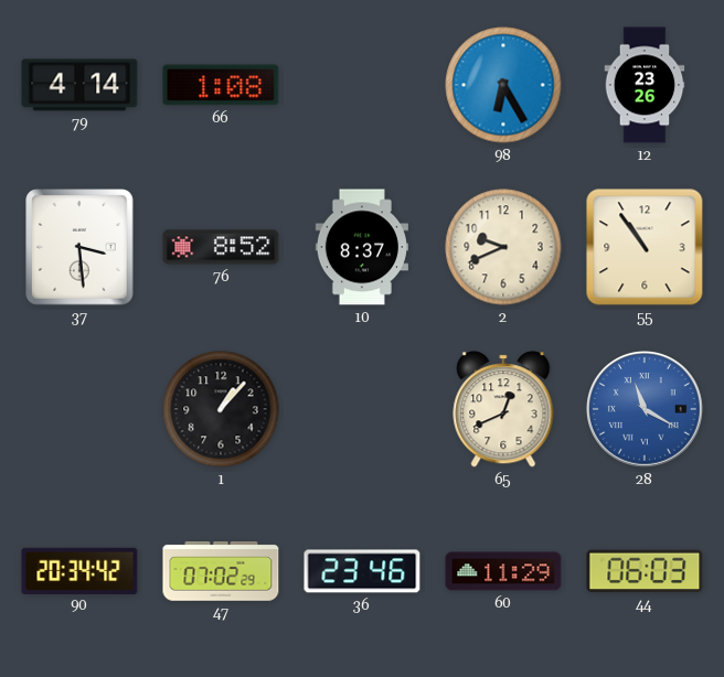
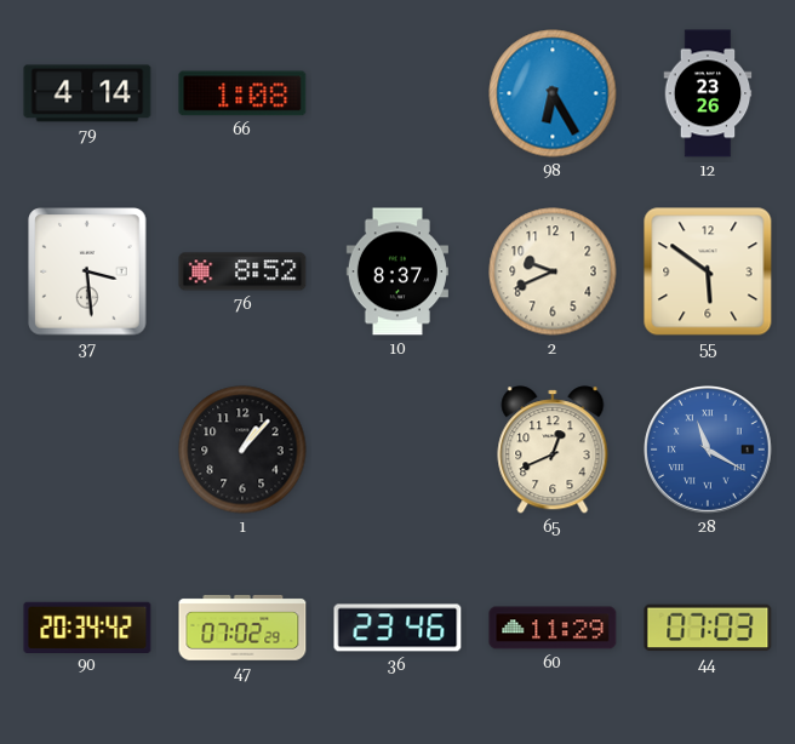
55: 10:54 -> 5:51
44: 06:03 -> 07:03
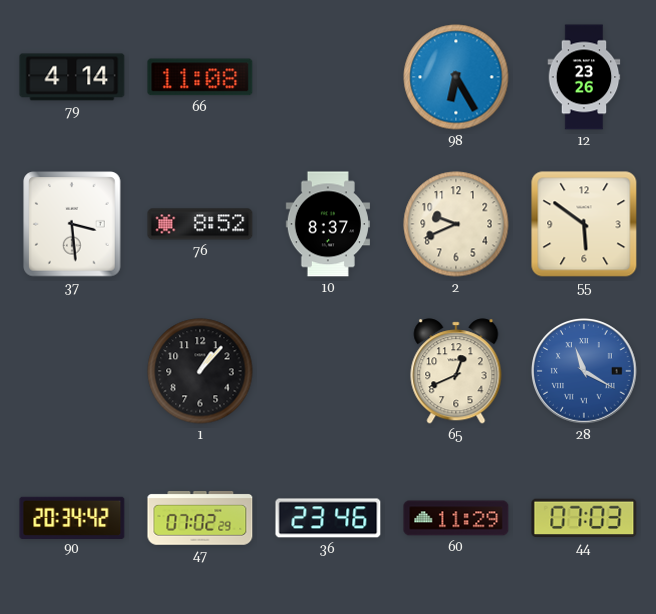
66: 1:08 -> 11:08
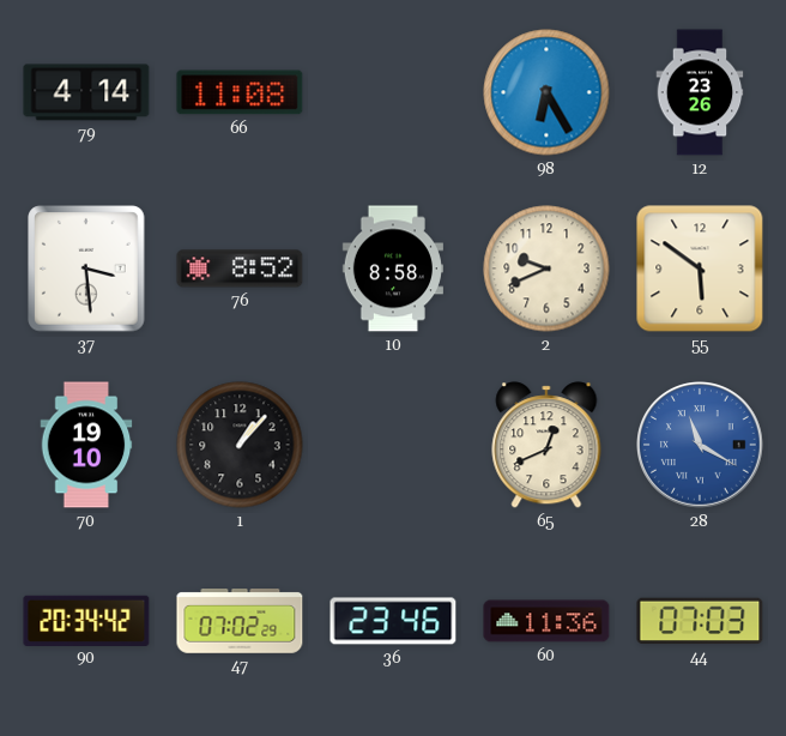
10: 8:37 -> 8:58
70: none -> 19:10
60: 11:29 -> 11:36
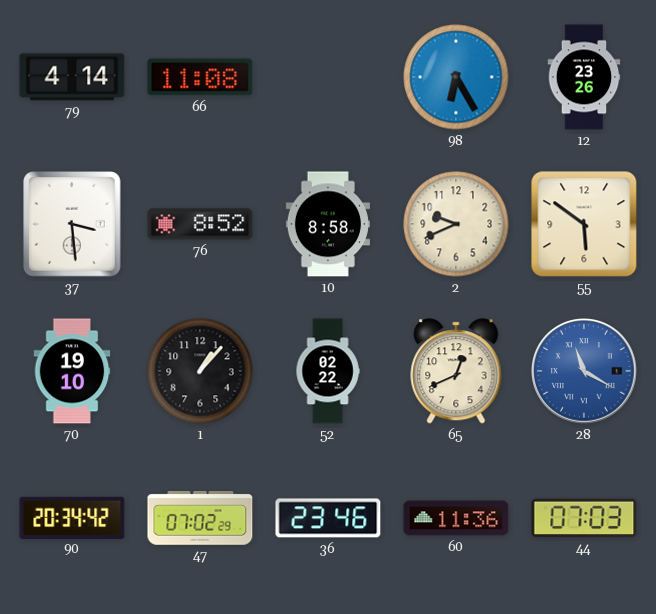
52: none -> 02:22
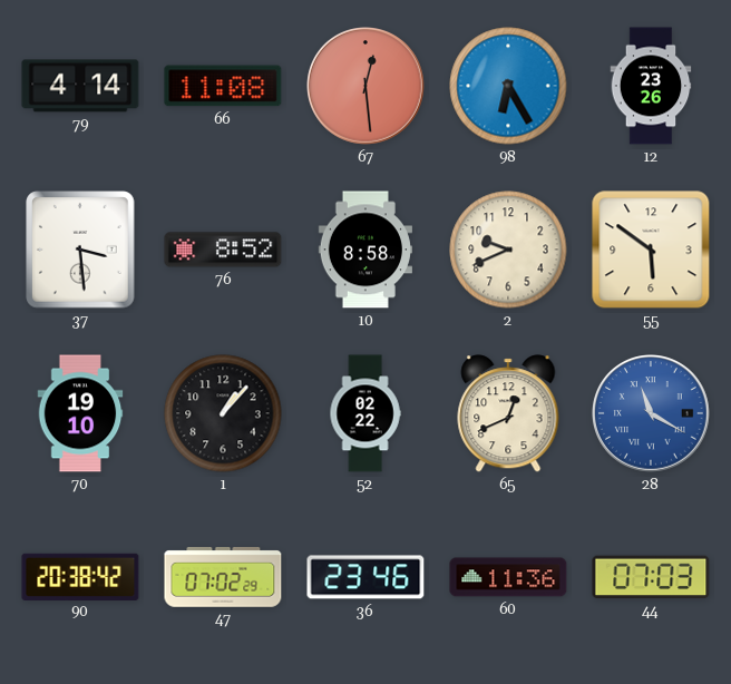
67: none -> 12:29
90: 20:34 -> 20:38
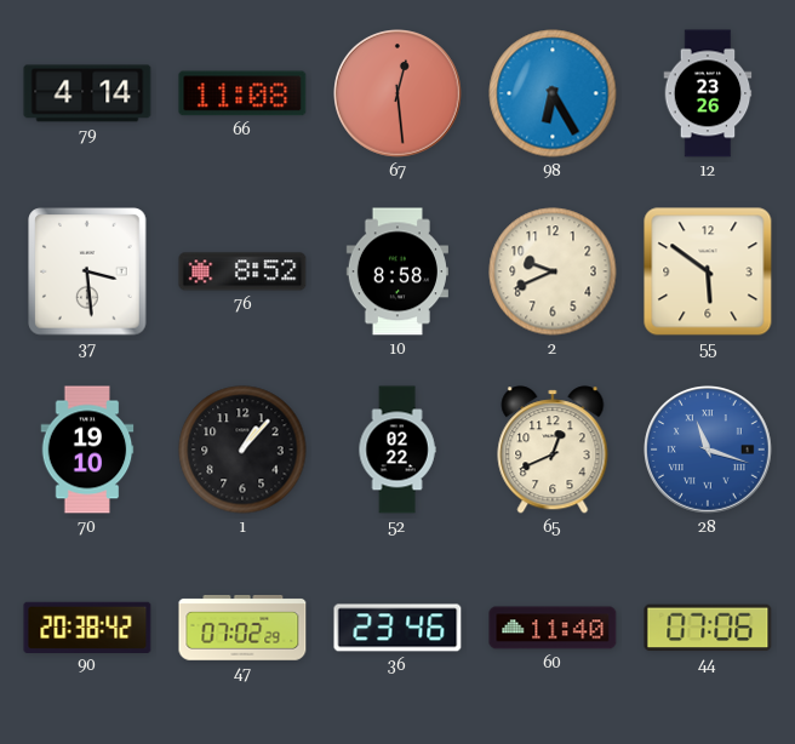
28: 11:20 -> 11:18
60: 11:36 -> 11:40
44: 07:03 -> 07:06
